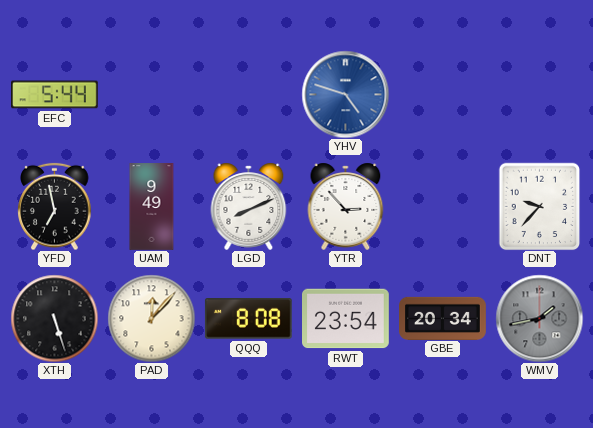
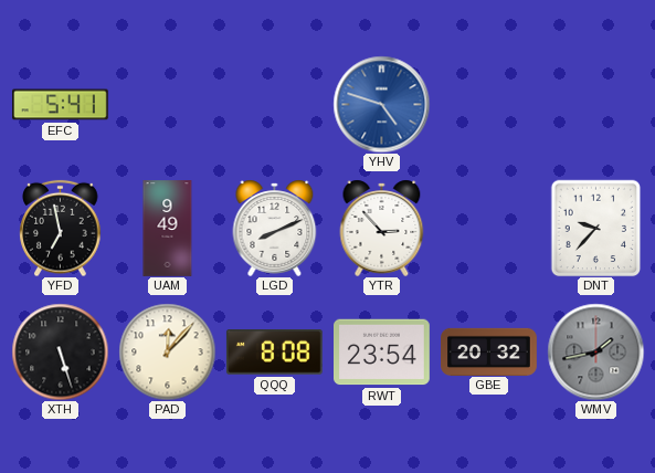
EFC: 5:44 -> 5:41
GBE: 20:34 -> 20:32
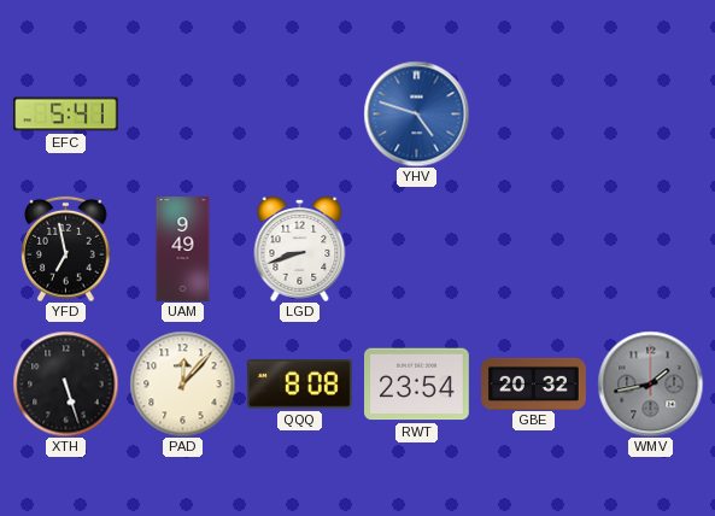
LGD: 8:11 -> 8:42
YTR: 2:53 -> none
DNT: 9:37 -> none
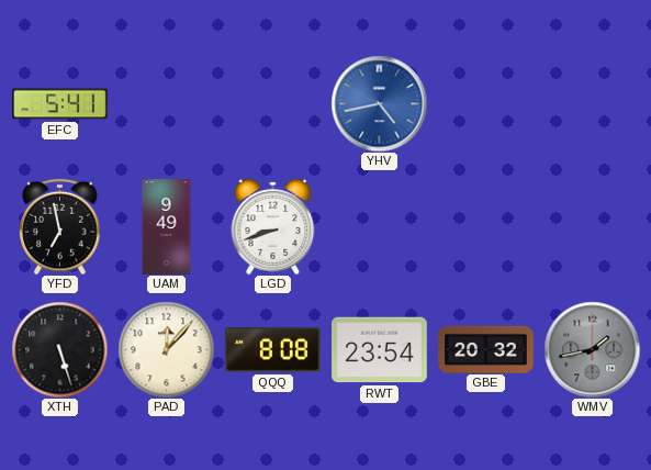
YHV: 4:48 -> 4:43
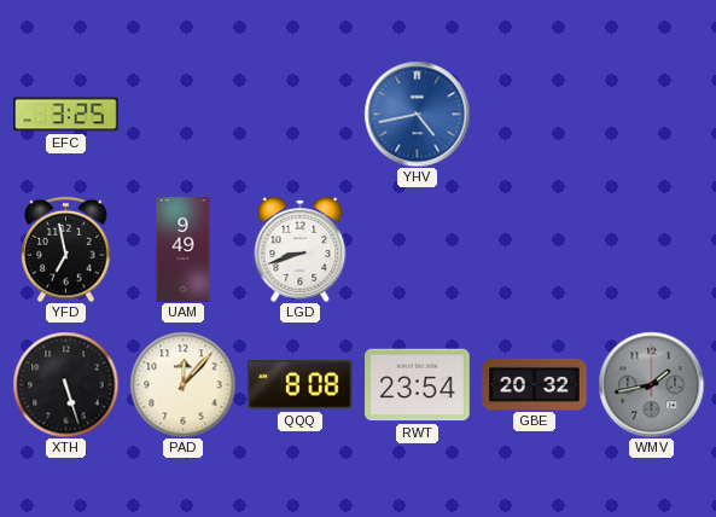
EFC: 5:41 -> 3:25
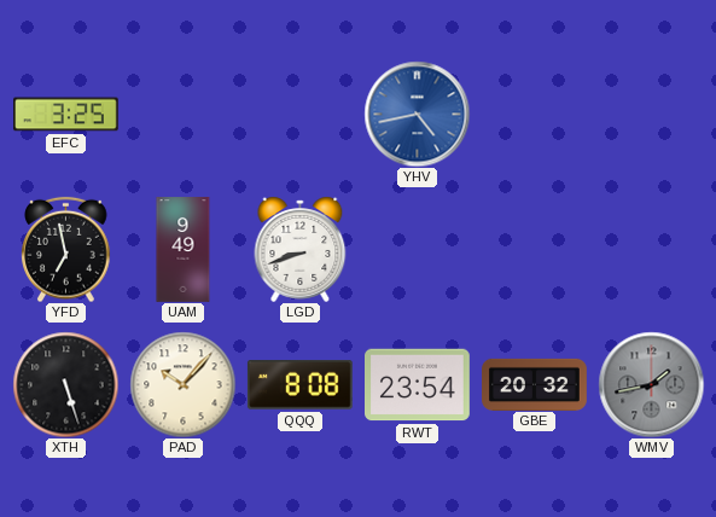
PAD: 12:07 -> 10:07
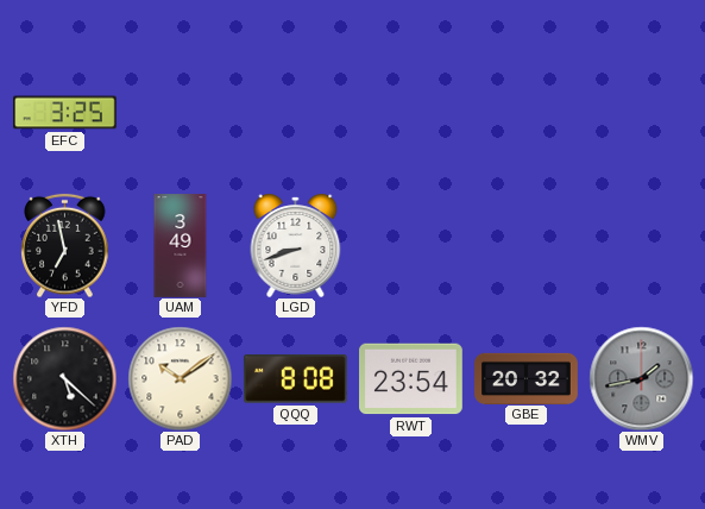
YHV: 4:43 -> none
UAM: 9:49 -> 3:49
XTH: 5:27 -> 5:22
PAD: 10:07 -> 10:09
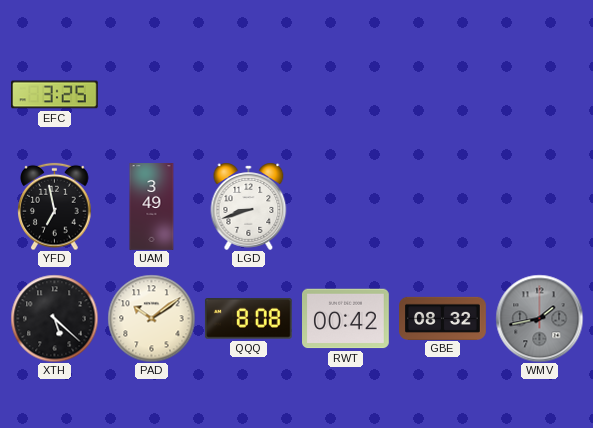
RWT: 23:54 -> 00:42
GBE: 20:32 -> 08:32
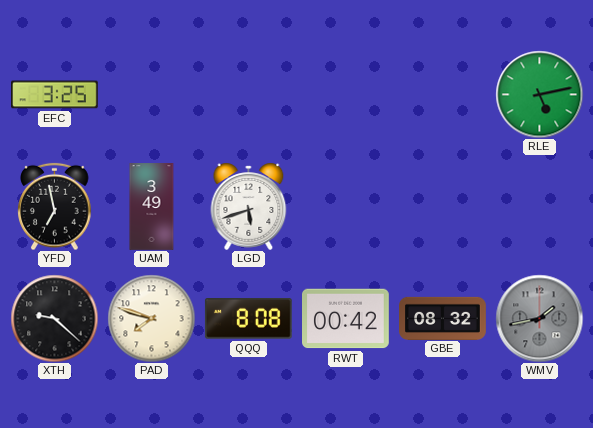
RLE: none -> 5:13
LGD: 8:42 -> 5:42
XTH: 5:22 -> 9:22
PAD: 10:09 -> 7:48
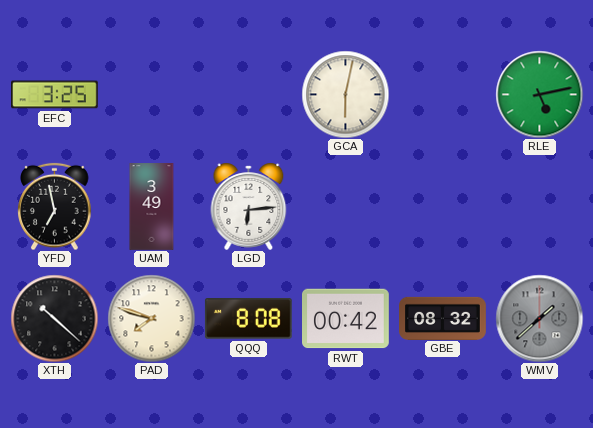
GCA: none -> 6:02
LGD: 5:42 -> 6:14
XTH: 9:22 -> 10:22
WMV: 1:43 -> 1:38
